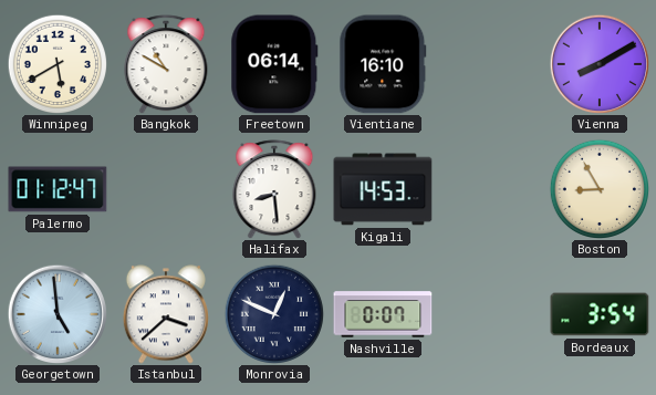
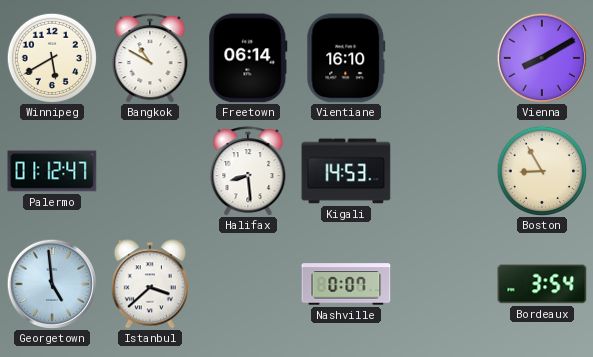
Monrovia: 12:49 -> none
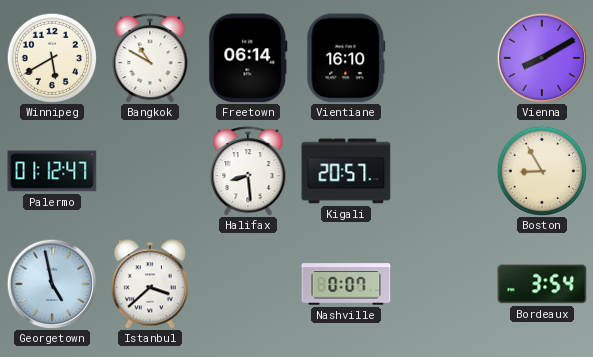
Kigali: 14:53 -> 20:57
Georgetown: 4:59 -> 4:58
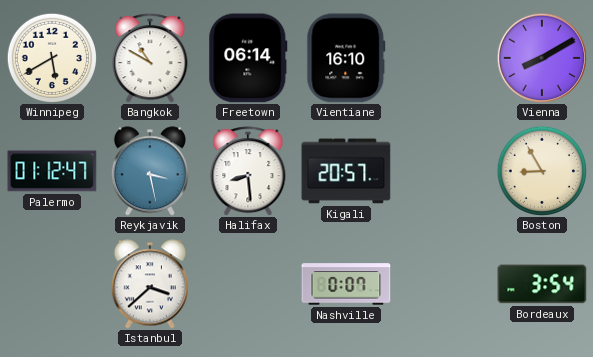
Reykjavik: none -> 3:28
Georgetown: 4:58 -> none
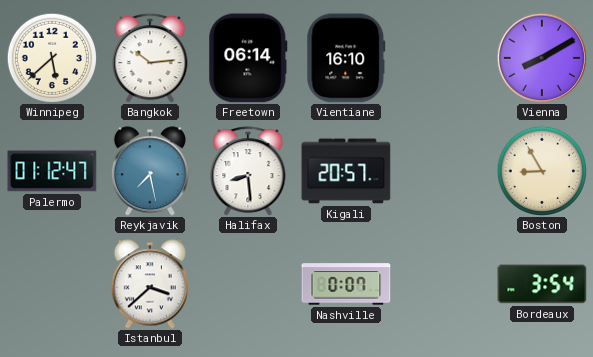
Winnipeg: 5:40 -> 5:38
Bangkok: 10:50 -> 10:14
Reykjavik: 3:28 -> 7:28
